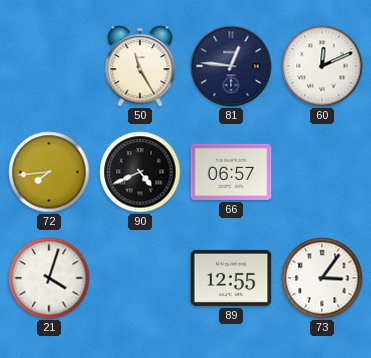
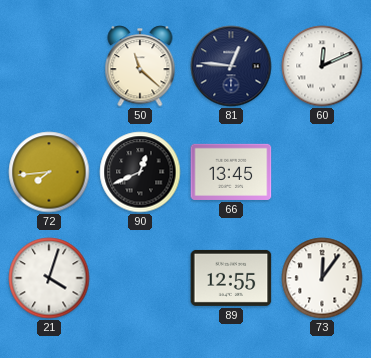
50: 11:25 -> 11:22
90: 4:41 -> 12:41
66: 06:57 -> 13:45
73: 3:06 -> 12:06
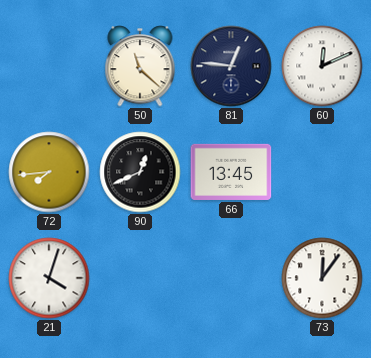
89: 12:55 -> none
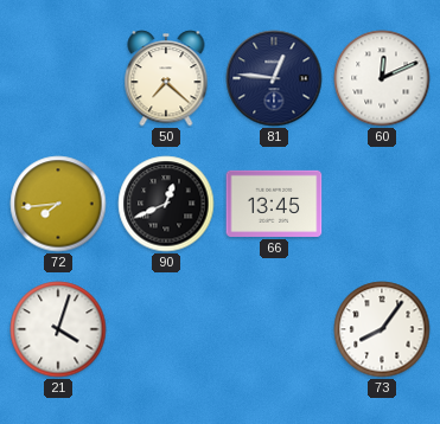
50: 11:22 -> 7:22
73: 12:06 -> 8:06
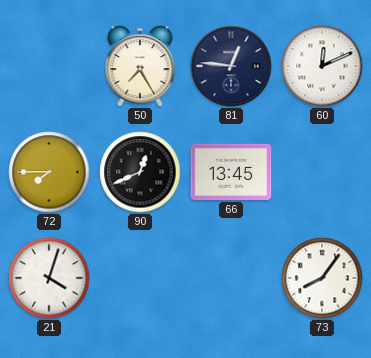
50: 7:22 -> 7:25
72: 7:44 -> 7:45
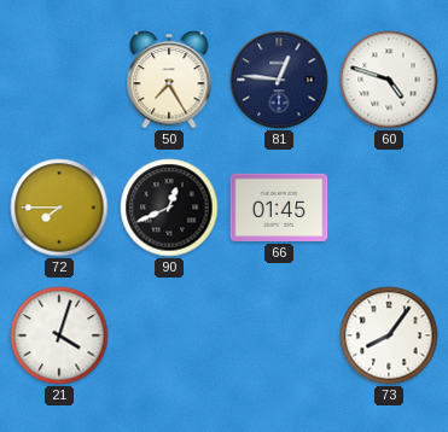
60: 12:11 -> 4:48
66: 13:45 -> 01:45
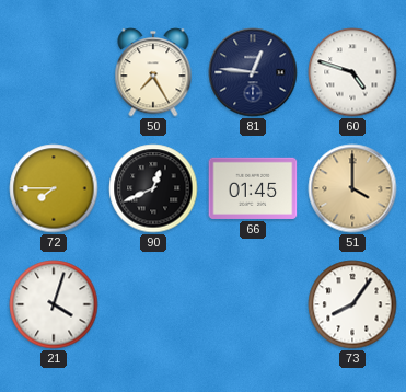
51: none -> 4:00
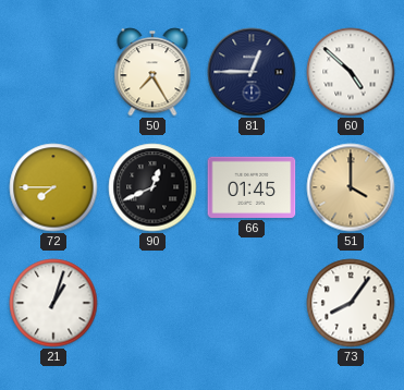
81: 12:46 -> 12:45
60: 4:48 -> 4:52
21: 4:03 -> 1:03
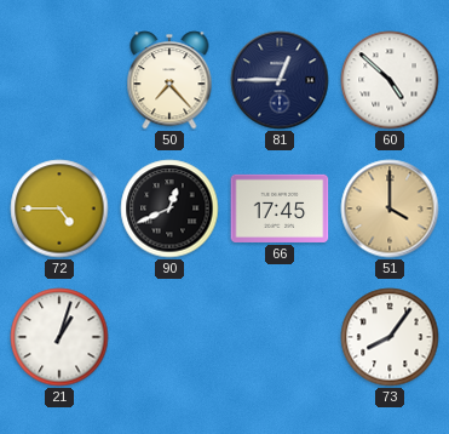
50: 7:25 -> 7:23
72: 7:45 -> 4:45
66: 01:45 -> 17:45
